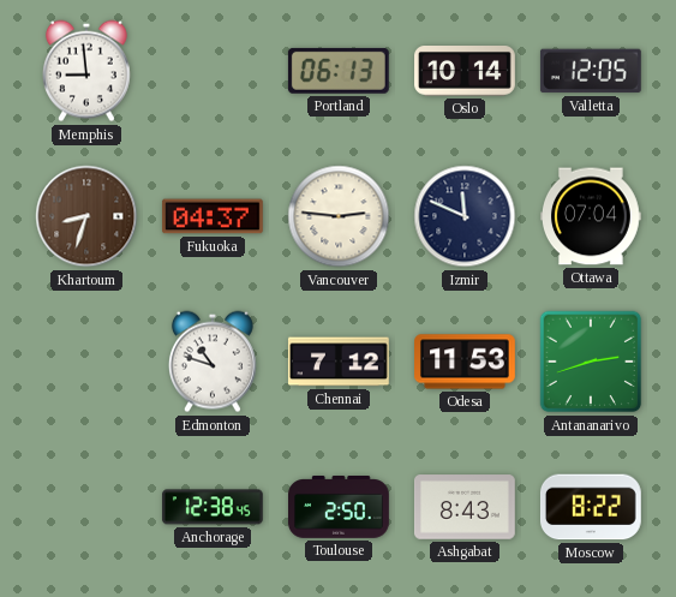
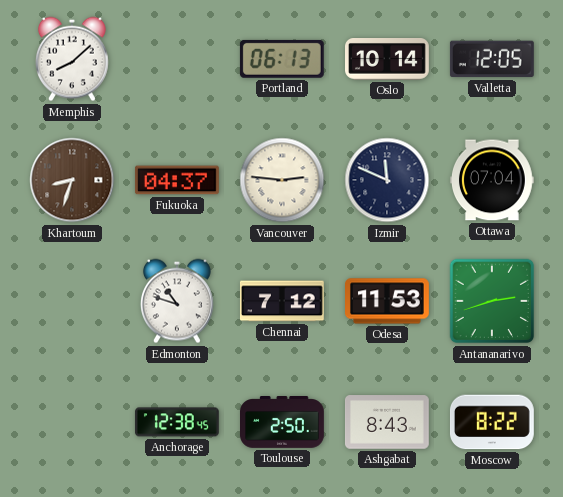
Memphis: 8:59 -> 8:08
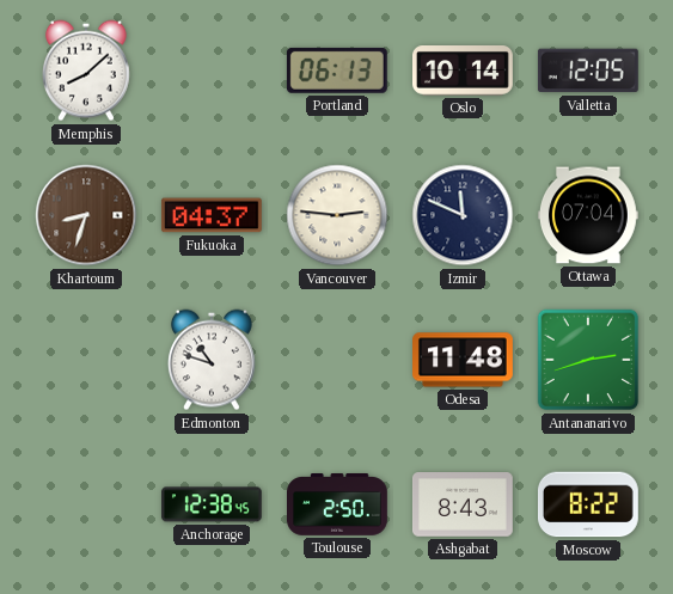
Chennai: 7:12 -> none
Odesa: 11:53 -> 11:48
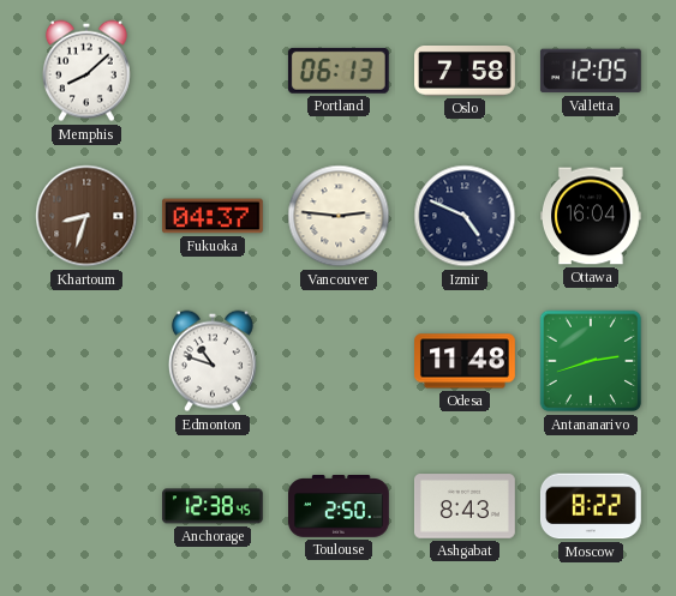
Oslo: 10:14 -> 7:58
Izmir: 11:49 -> 4:49
Ottawa: 07:04 -> 16:04
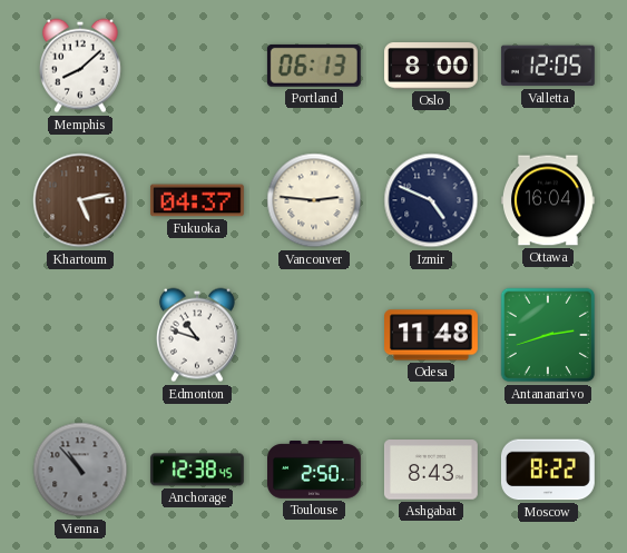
Oslo: 7:58 -> 8:00
Khartoum: 8:33 -> 5:13
Vienna: none -> 10:53
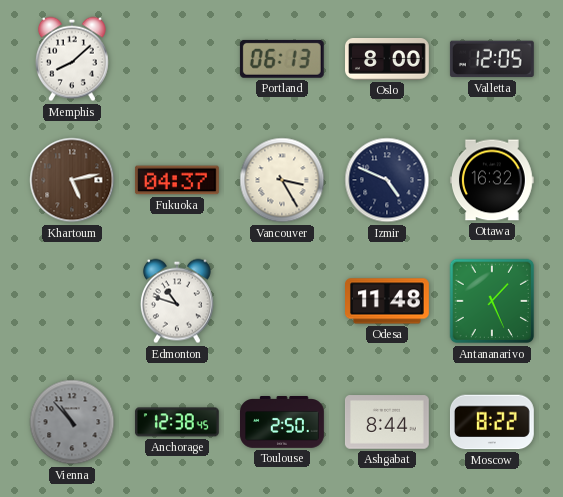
Vancouver: 2:46 -> 3:25
Ottawa: 16:04 -> 16:32
Antananarivo: 2:42 -> 1:26
Ashgabat: 8:43 -> 8:44
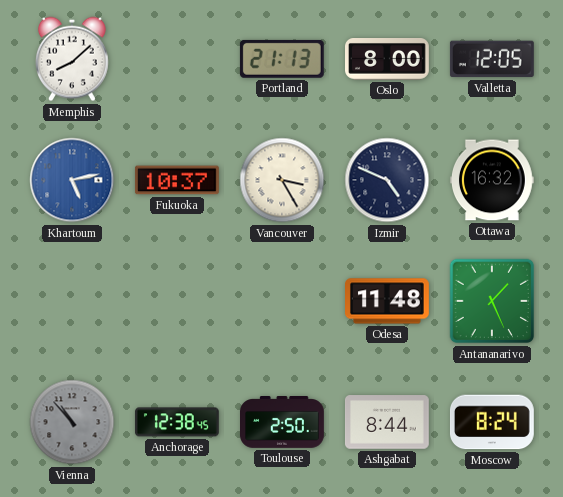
Portland: 06:13 -> 21:13
Khartoum dial: brown -> blue
Fukuoka: 04:37 -> 10:37
Edmonton: 10:48 -> none
Moscow: 8:22 -> 8:24
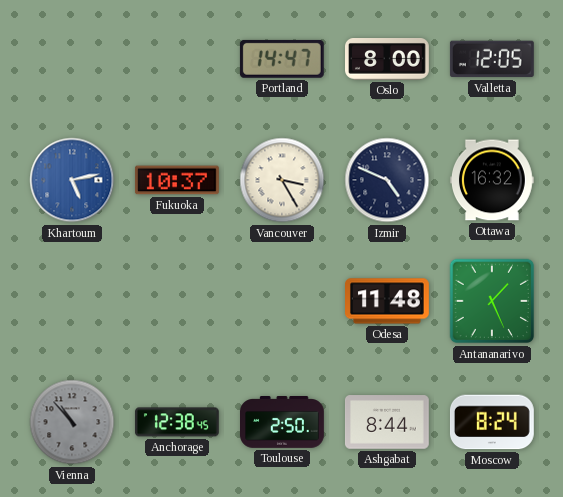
Memphis: 8:08 -> none
Portland: 21:13 -> 14:47
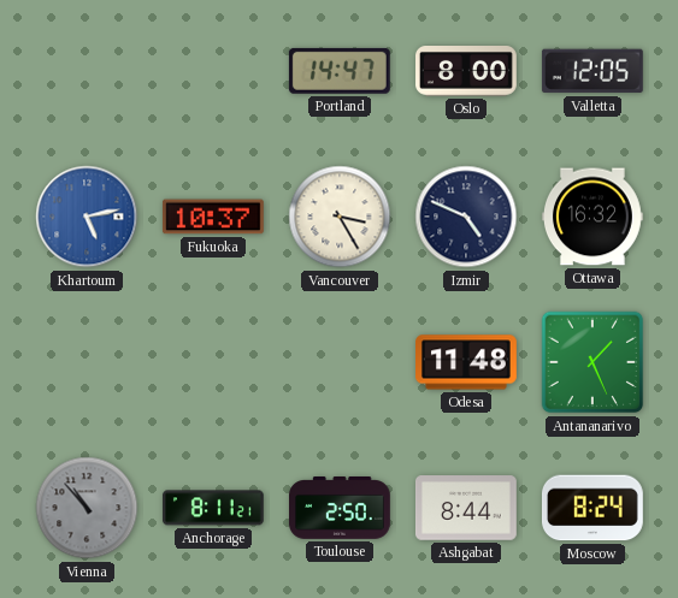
Anchorage: 12:38 -> 8:11
